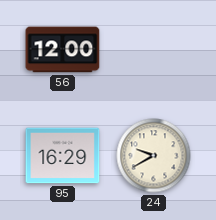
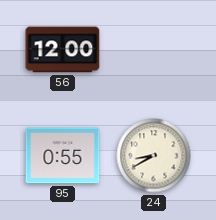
95: 16:29 -> 0:55
24: 9:40 -> 8:40
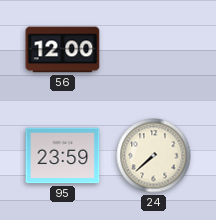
95: 0:55 -> 23:59
24: 8:40 -> 7:38
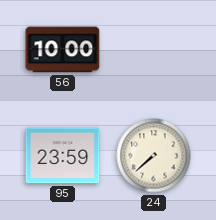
56: 12:00 -> 10:00
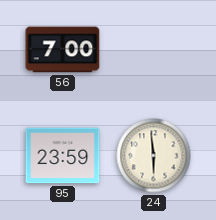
56: 10:00 -> 7:00
24: 7:38 -> 5:59
